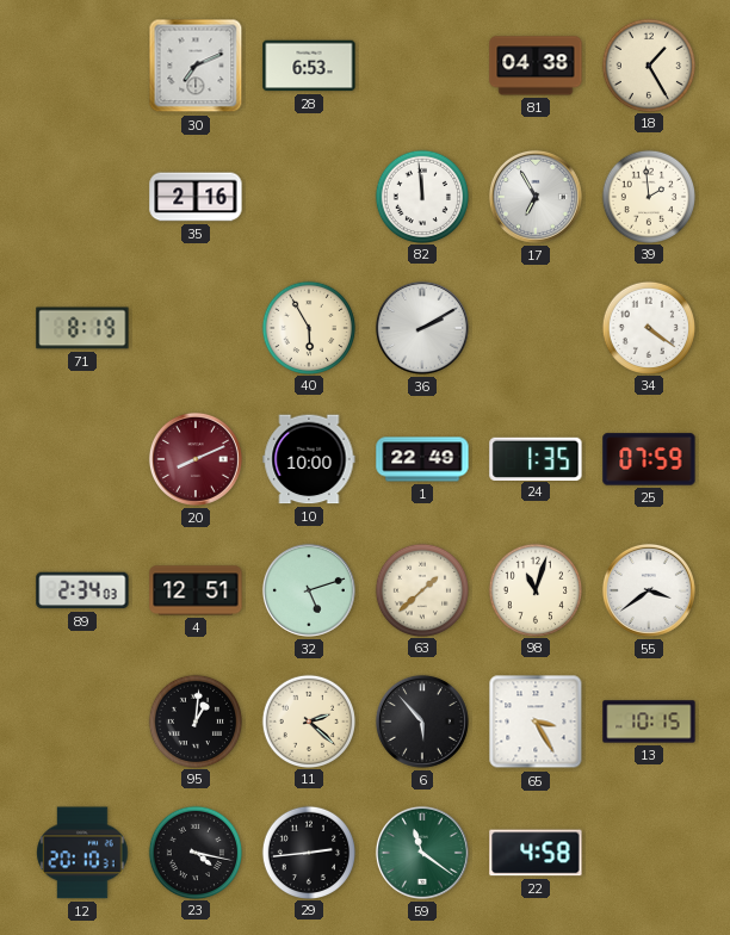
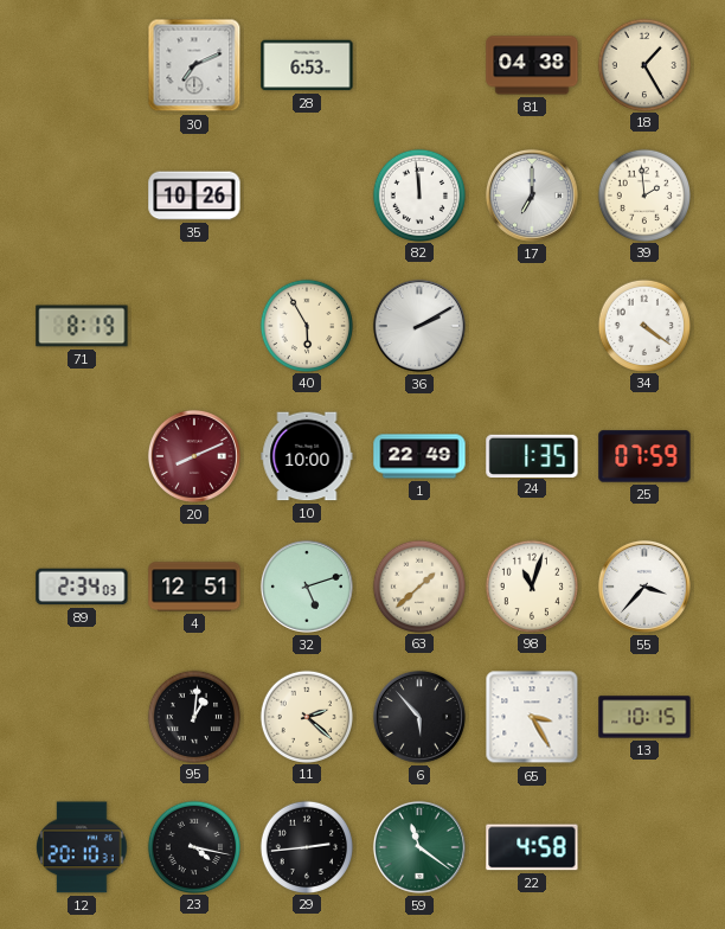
35: 2:16 -> 10:26
17: 6:55 -> 7:00
55: 3:39 -> 3:37
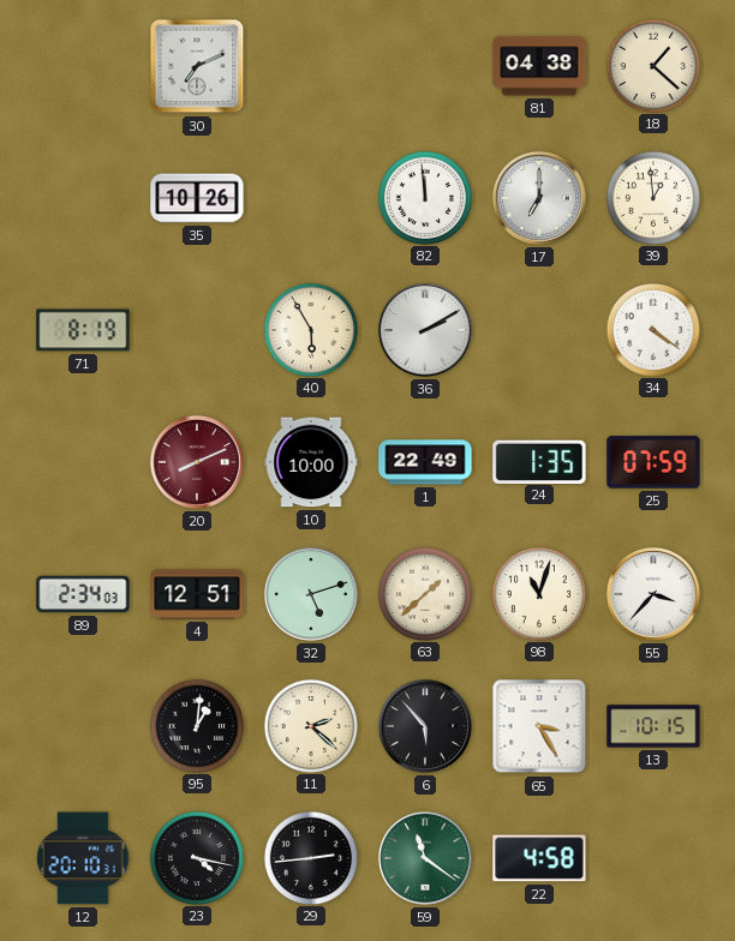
28: 6:53 -> none
18: 1:25 -> 1:22
39: 1:59 -> 12:59
